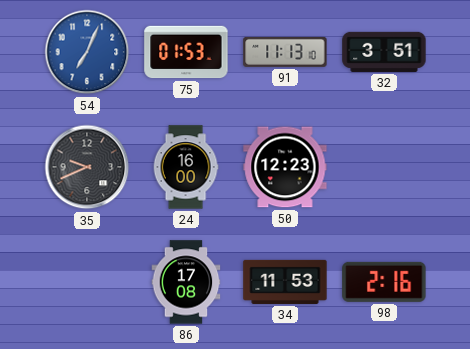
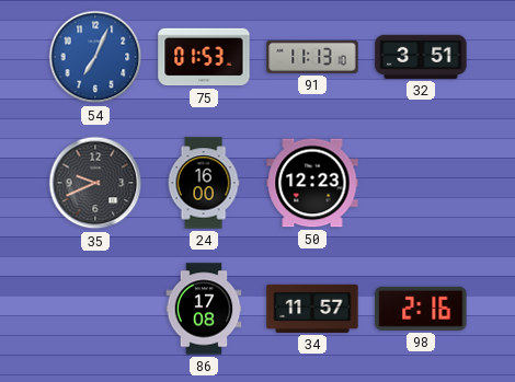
34: 11:53 -> 11:57
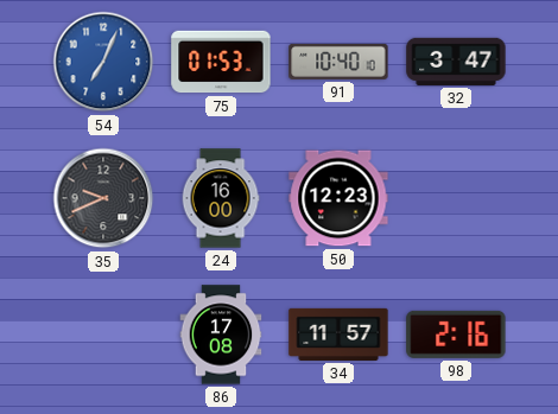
91: 11:13 -> 10:40
32: 3:51 -> 3:47
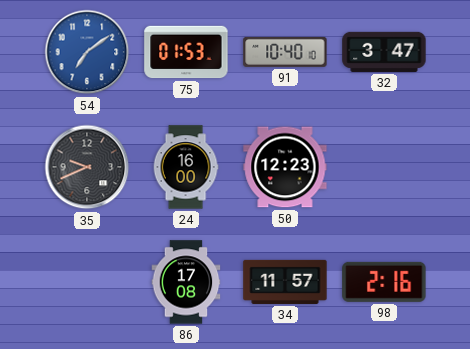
54: 7:04 -> 7:09
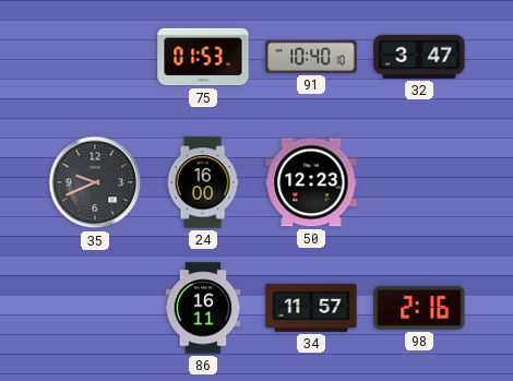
54: 7:09 -> none
86: 17:08 -> 16:11
